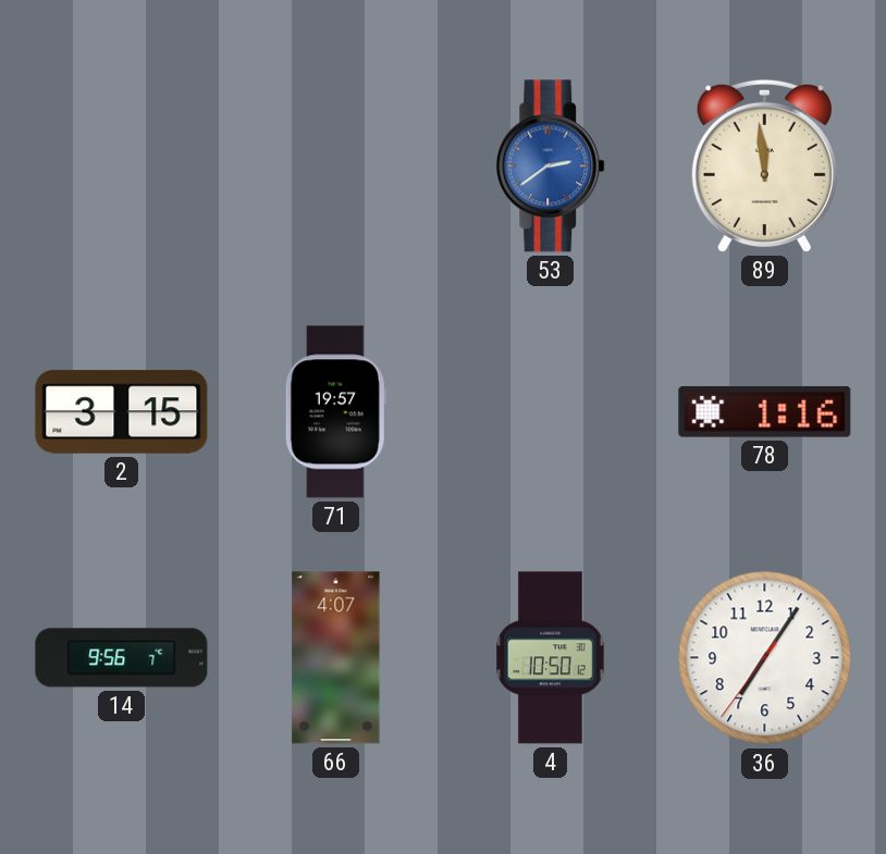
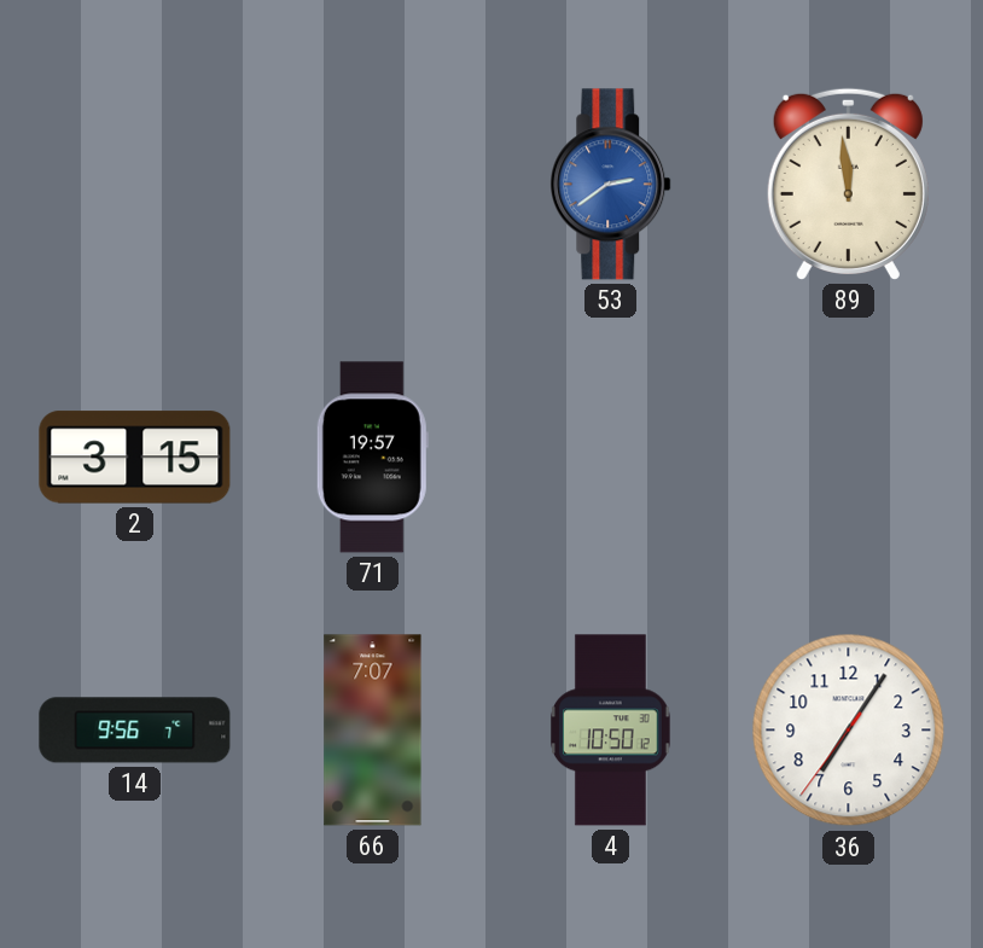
78: 1:16 -> none
66: 4:07 -> 7:07
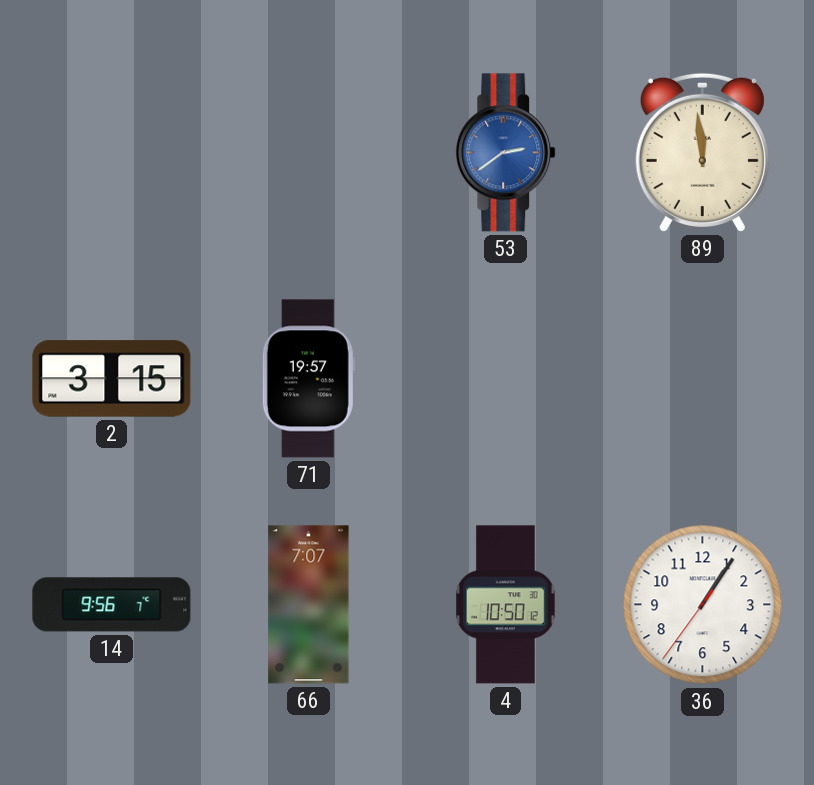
36: 7:05 -> 1:05
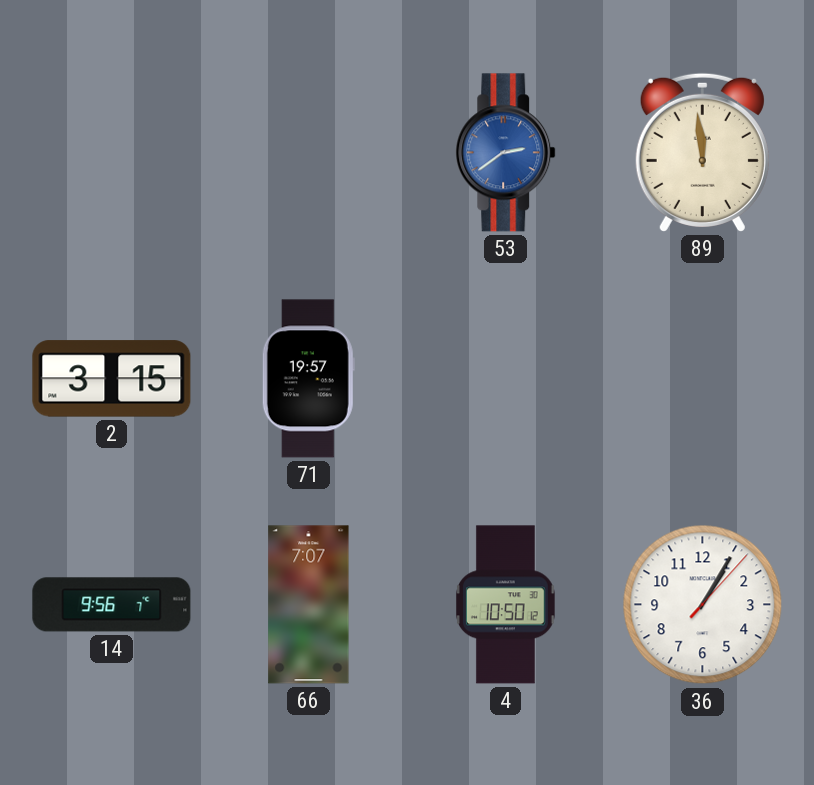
36: 1:05:36 -> 1:05:07
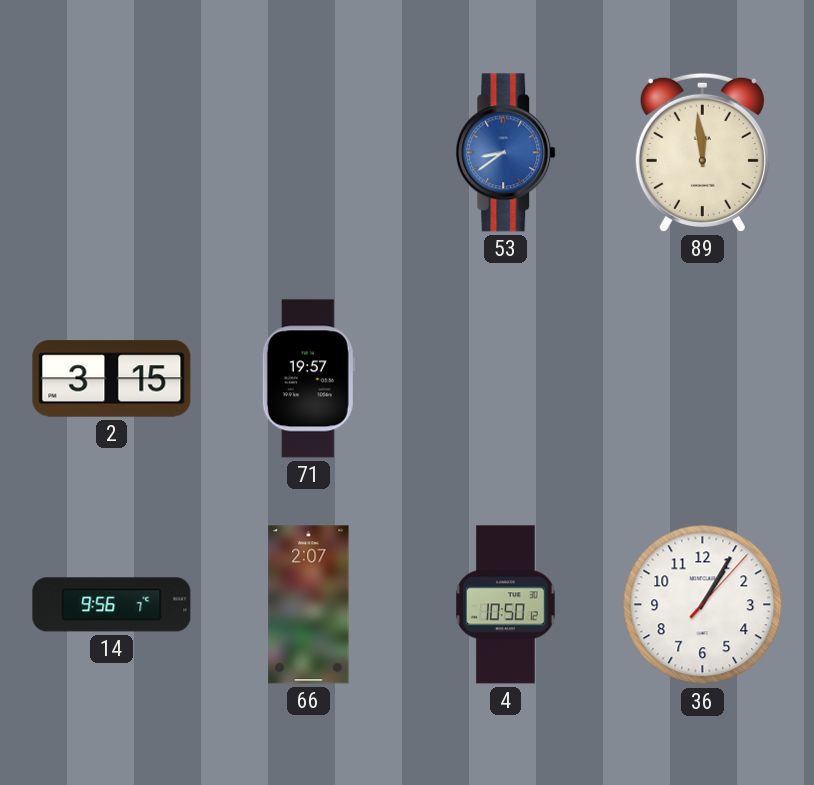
53: 2:39 -> 8:39
66: 7:07 -> 2:07
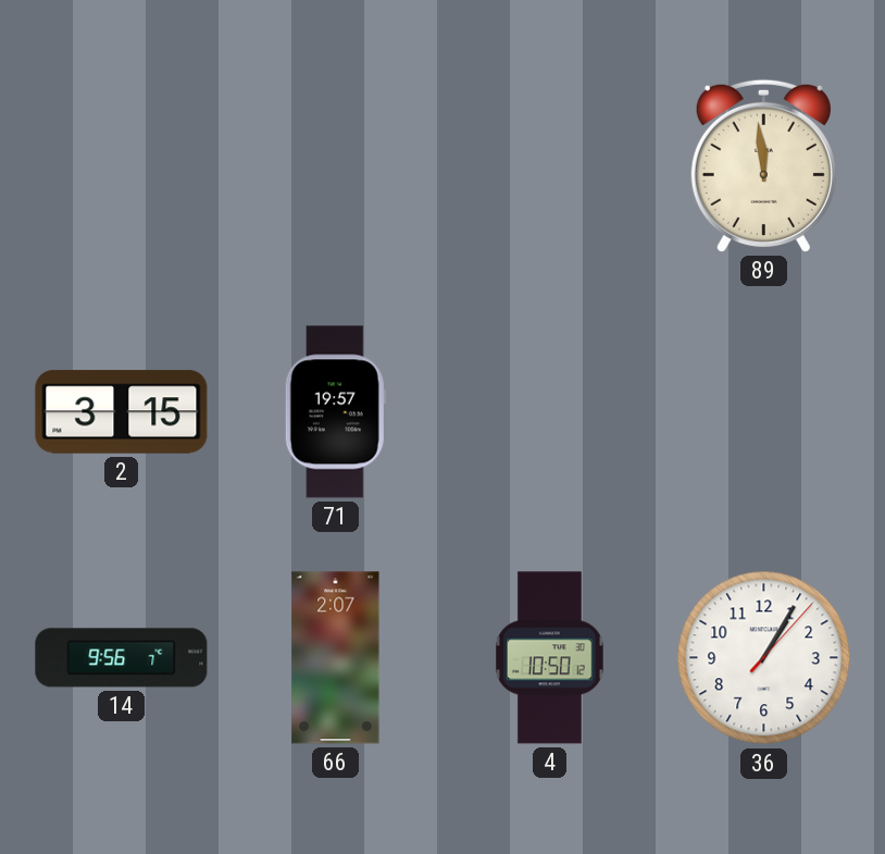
53: 8:39 -> none
